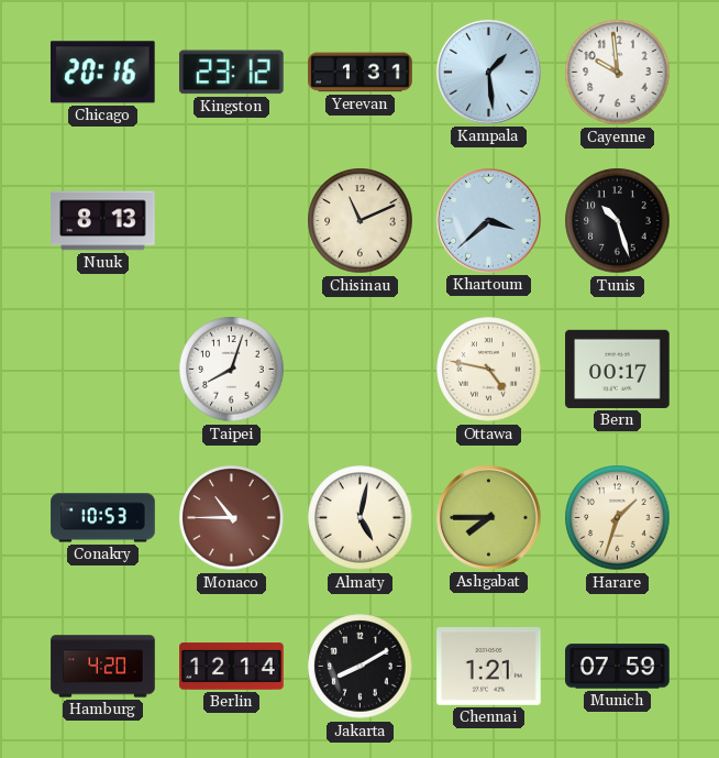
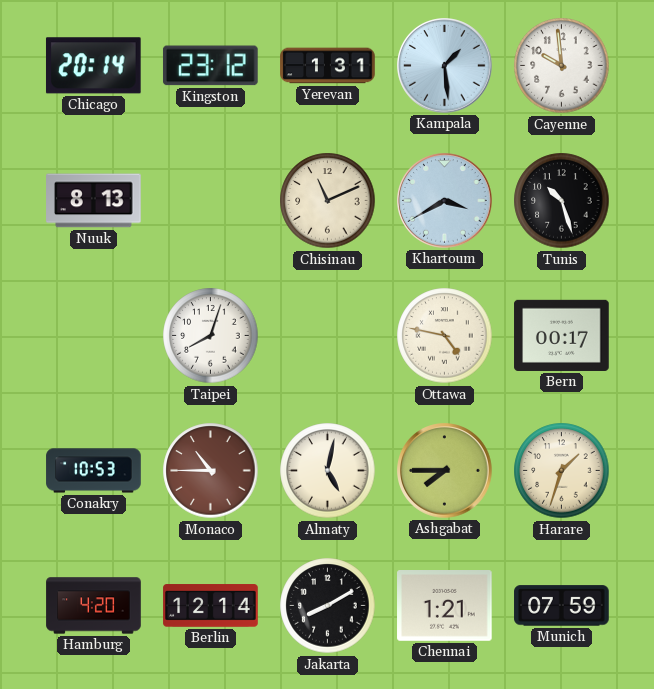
Chicago: 20:16 -> 20:14
Khartoum: 3:38 -> 3:40
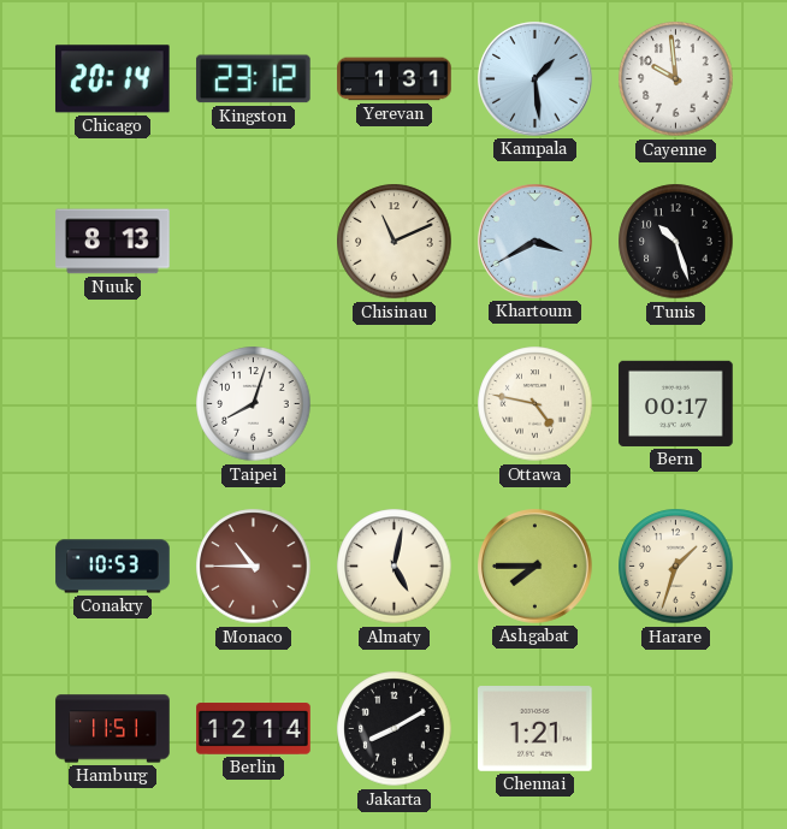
Hamburg: 4:20 -> 11:51
Munich: 07:59 -> none
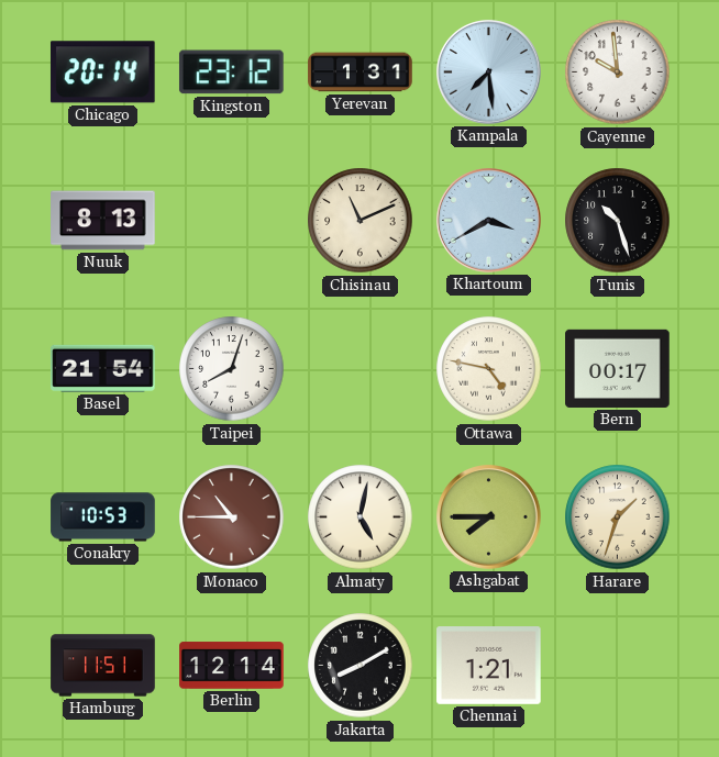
Kampala: 1:29 -> 7:29
Basel: none -> 21:54
